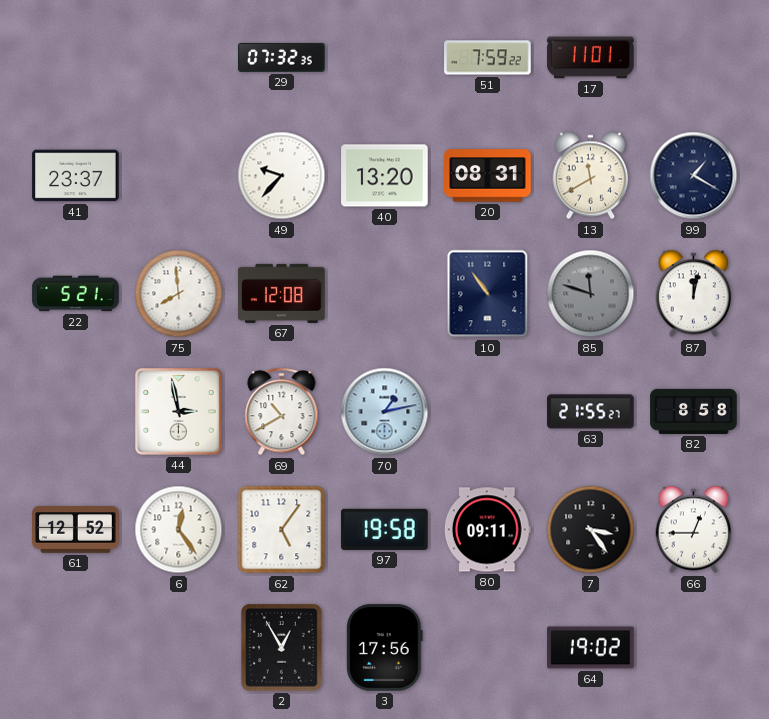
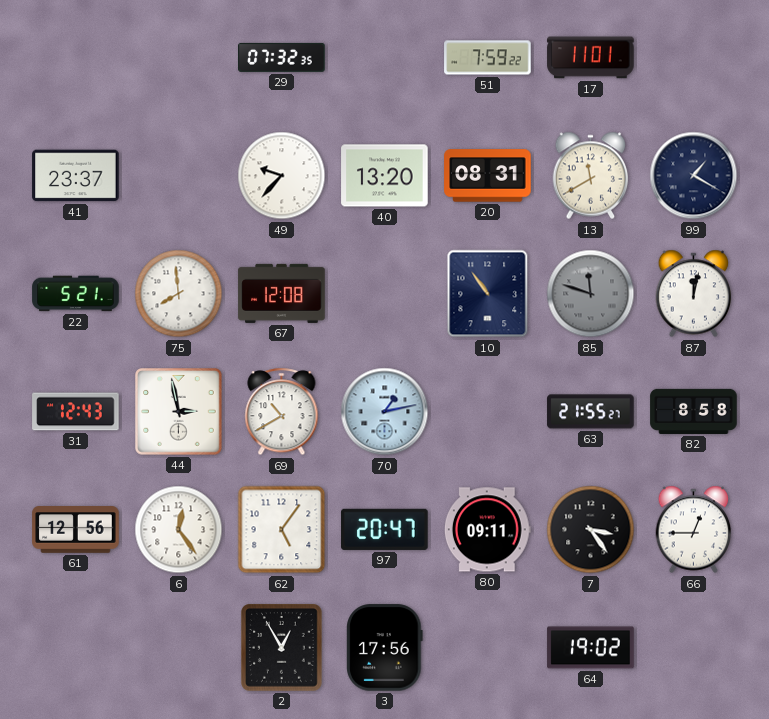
31: none -> 12:43
61: 12:52 -> 12:56
97: 19:58 -> 20:47
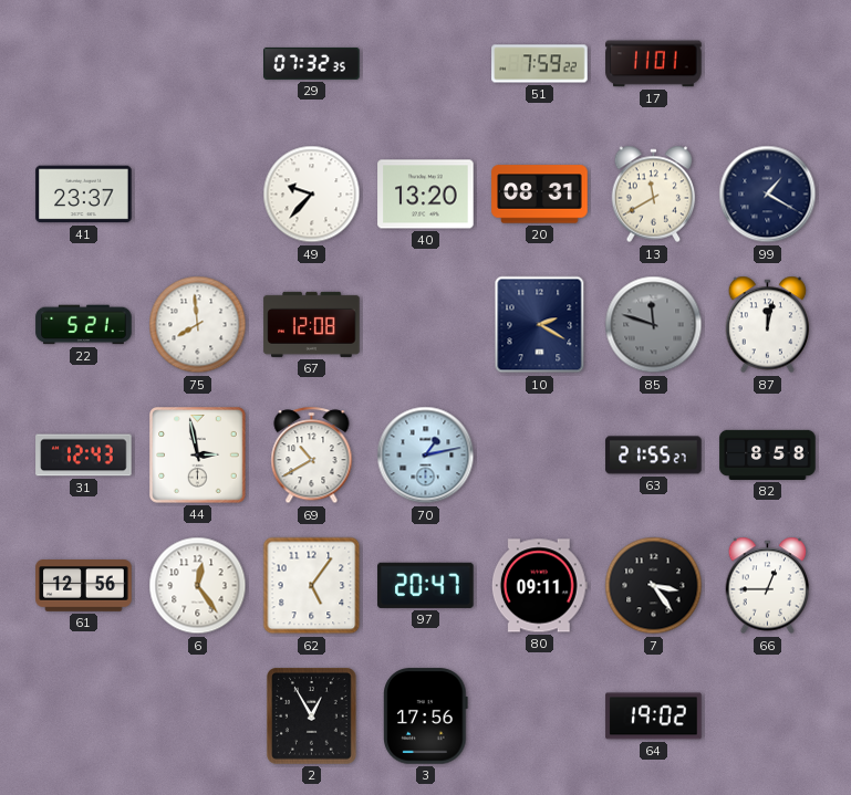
10: 10:54 -> 2:20
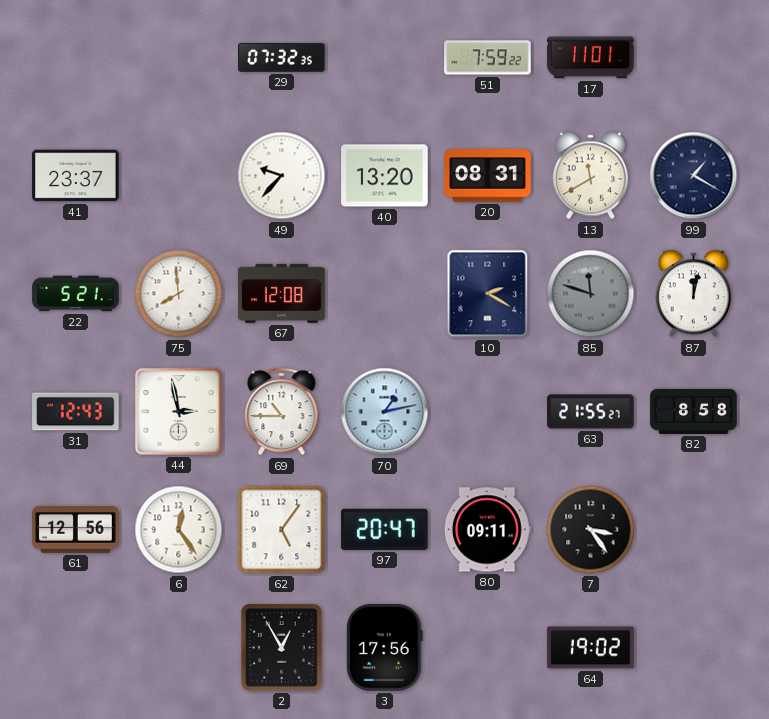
69: 10:40 -> 10:45
66: 12:45 -> none
